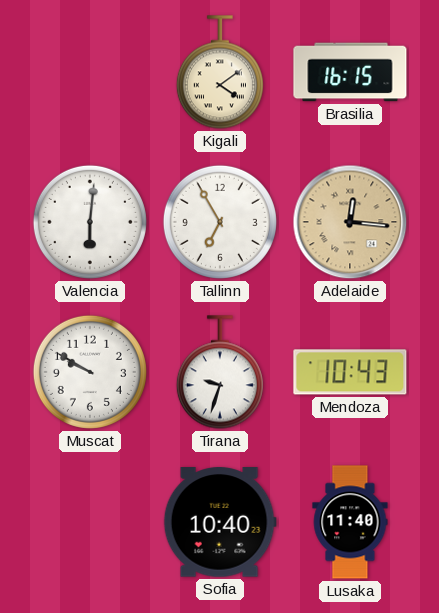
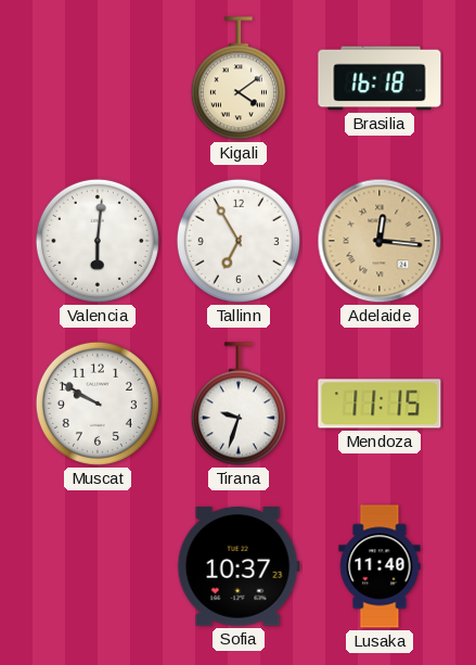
Brasilia: 16:15 -> 16:18
Mendoza: 10:43 -> 11:15
Sofia: 10:40 -> 10:37
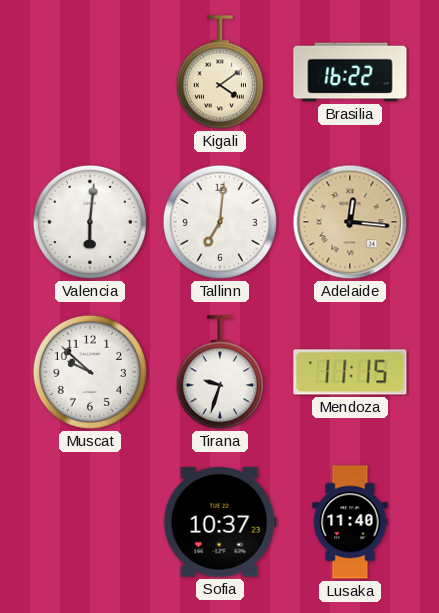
Brasilia: 16:18 -> 16:22
Tallinn: 6:55 -> 7:01
Muscat: 9:50 -> 9:52
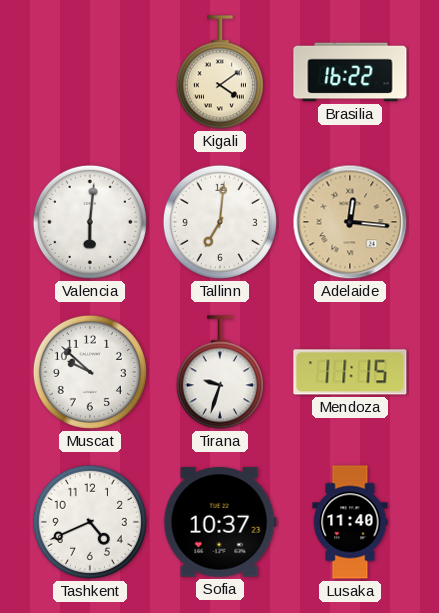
Tashkent: none -> 4:41
